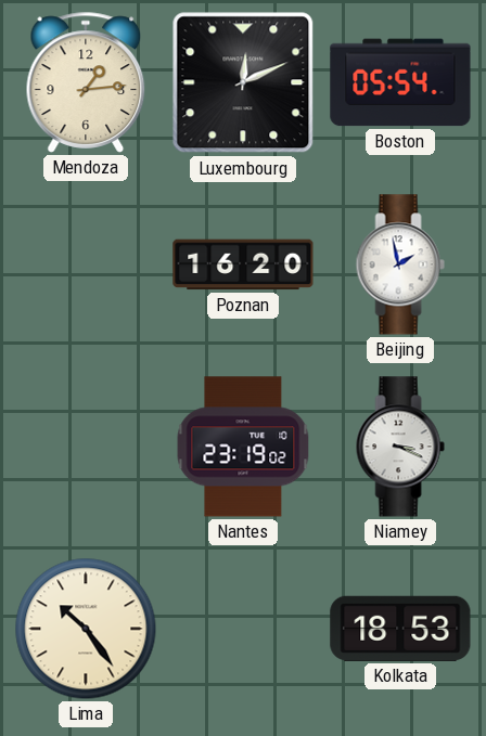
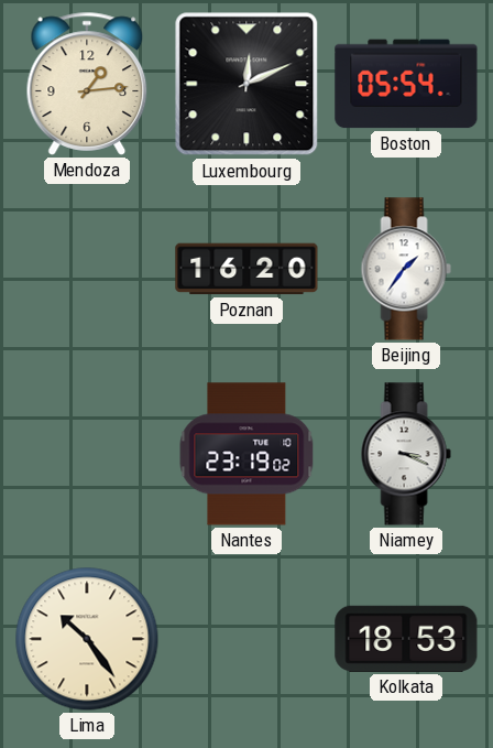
Beijing: 1:58 -> 1:36
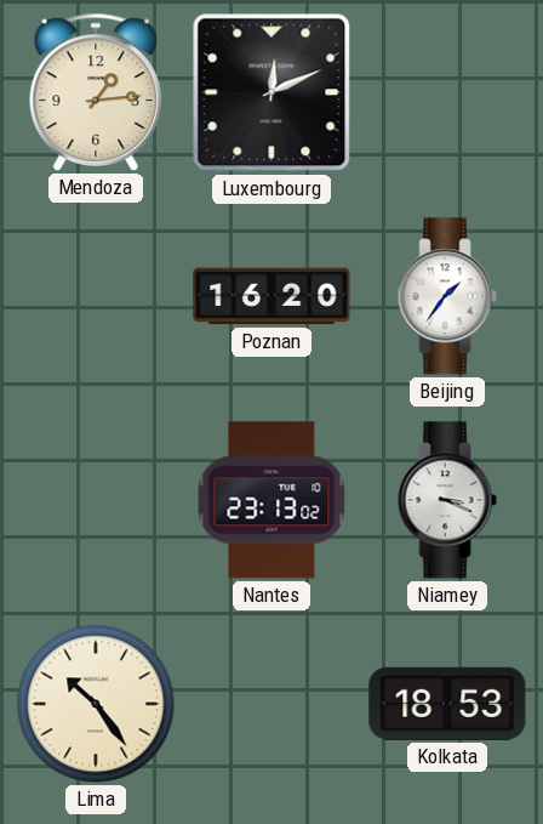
Boston: 05:54 -> none
Nantes: 23:19 -> 23:13
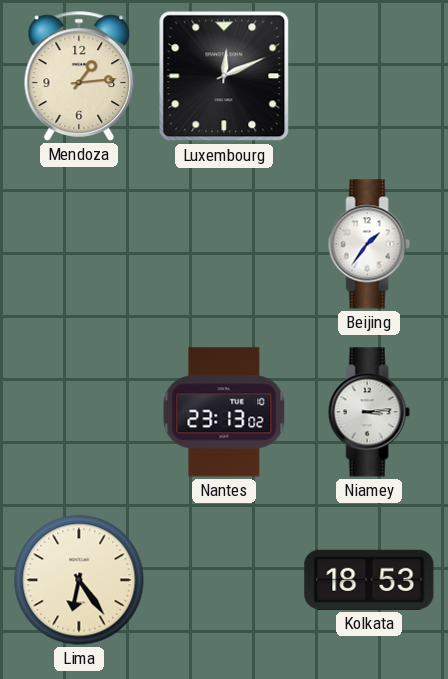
Poznan: 16:20 -> none
Niamey: 3:19 -> 3:14
Lima: 10:24 -> 6:24
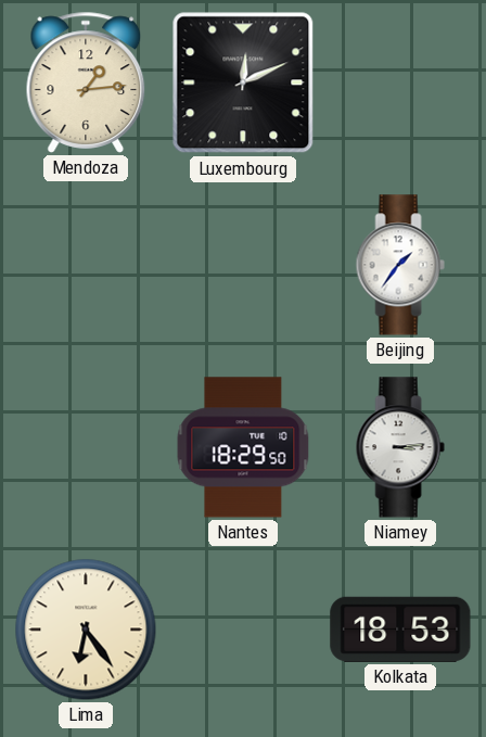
Nantes: 23:13 -> 18:29
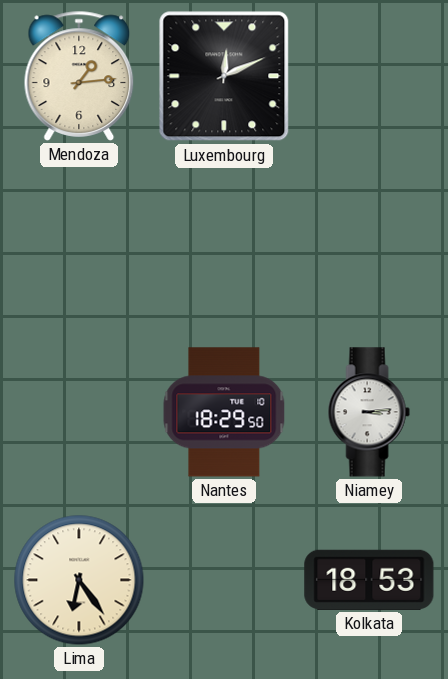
Beijing: 1:36 -> none
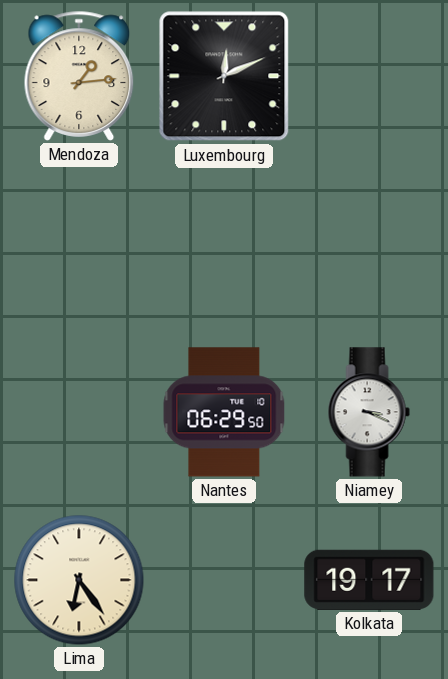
Nantes: 18:29 -> 06:29
Niamey: 3:14 -> 3:19
Kolkata: 18:53 -> 19:17
